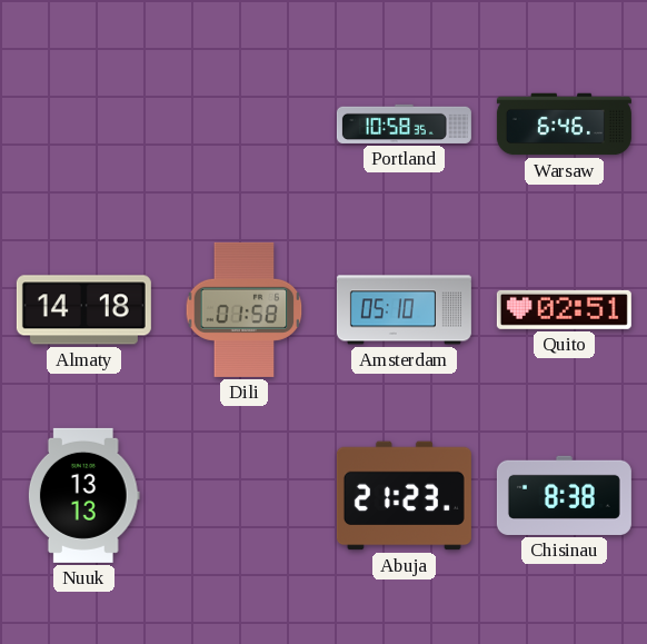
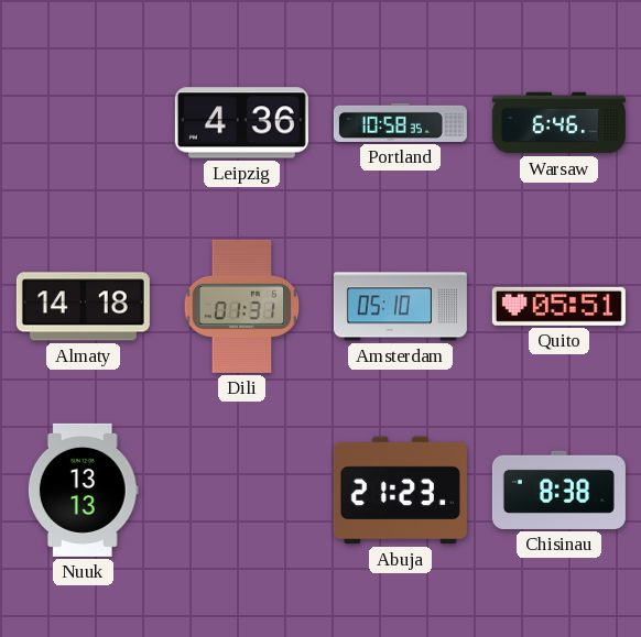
Leipzig: none -> 4:36
Dili: 01:58 -> 01:31
Quito: 02:51 -> 05:51
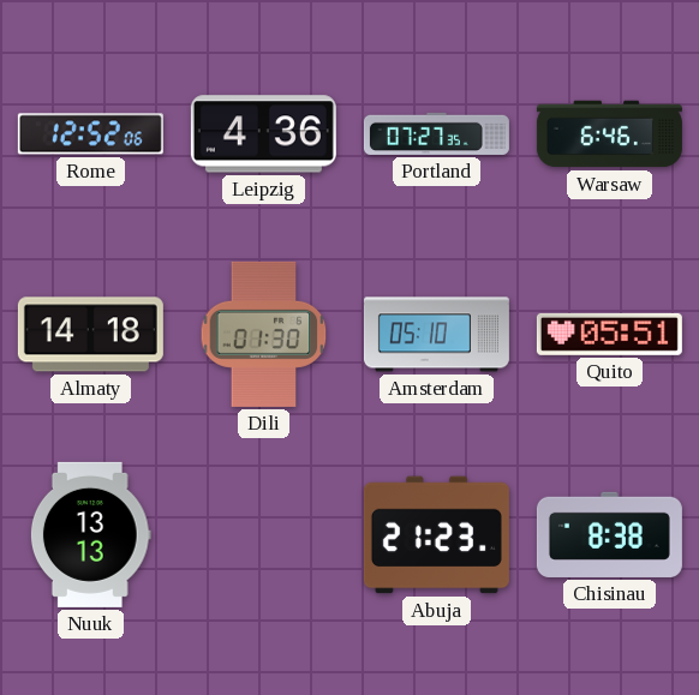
Rome: none -> 12:52
Portland: 10:58 -> 07:27
Dili: 01:31 -> 01:30
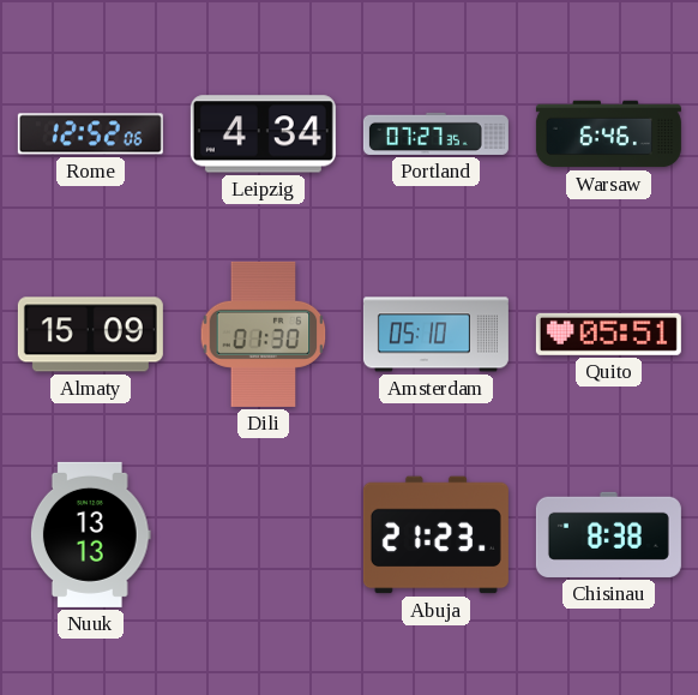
Leipzig: 4:36 -> 4:34
Almaty: 14:18 -> 15:09
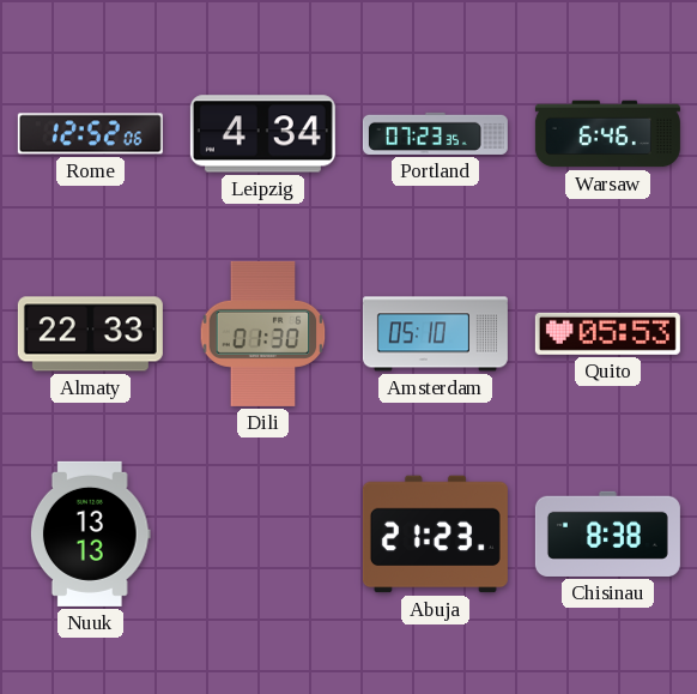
Portland: 07:27 -> 07:23
Almaty: 15:09 -> 22:33
Quito: 05:51 -> 05:53
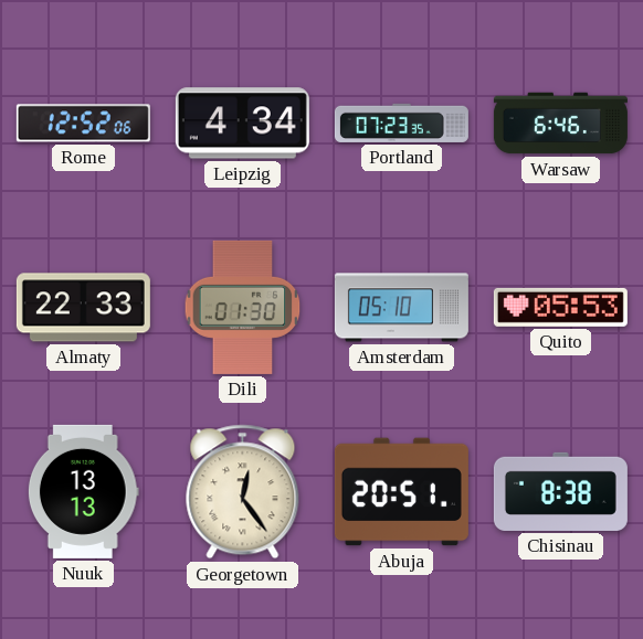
Georgetown: none -> 12:24
Abuja: 21:23 -> 20:51
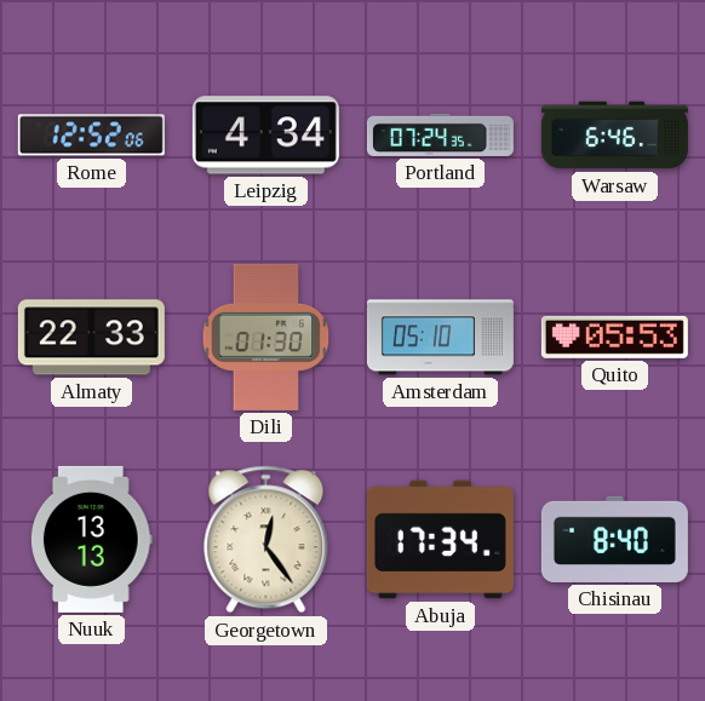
Portland: 07:23 -> 07:24
Abuja: 20:51 -> 17:34
Chisinau: 8:38 -> 8:40
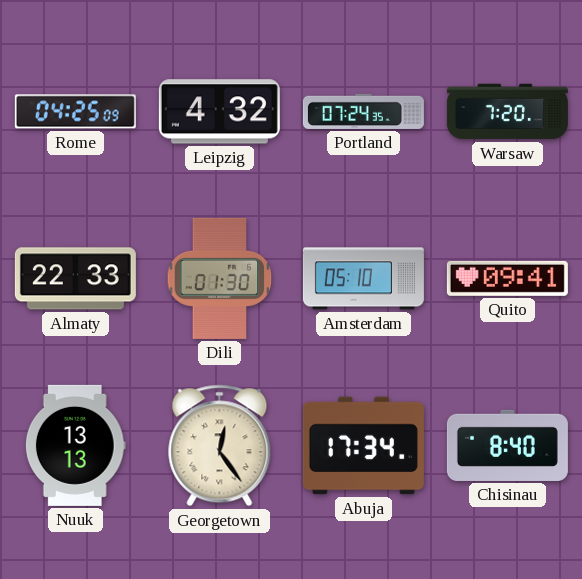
Rome: 12:52 -> 04:25
Leipzig: 4:34 -> 4:32
Warsaw: 6:46 -> 7:20
Quito: 05:53 -> 09:41
